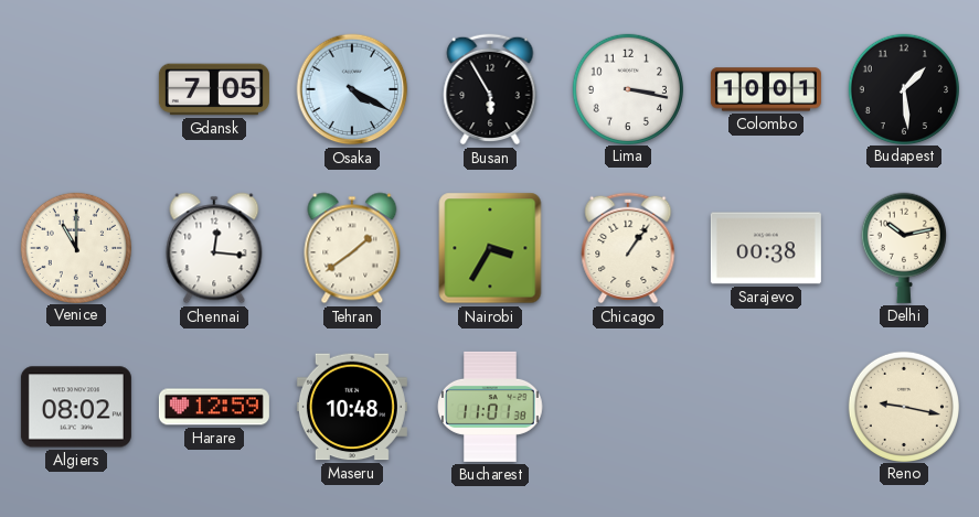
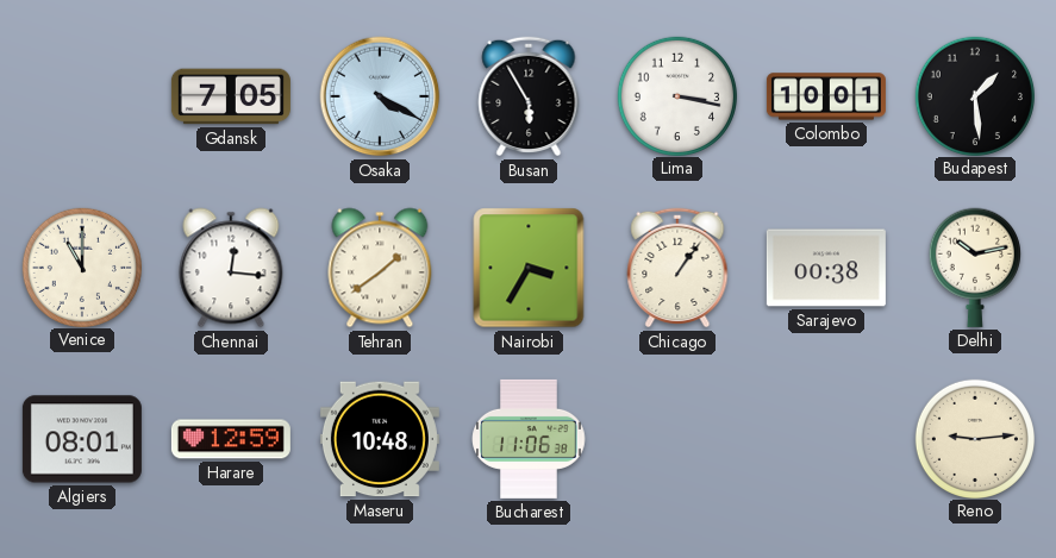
Algiers: 08:02 -> 08:01
Bucharest: 11:01 -> 11:06
Reno: 9:17 -> 9:14
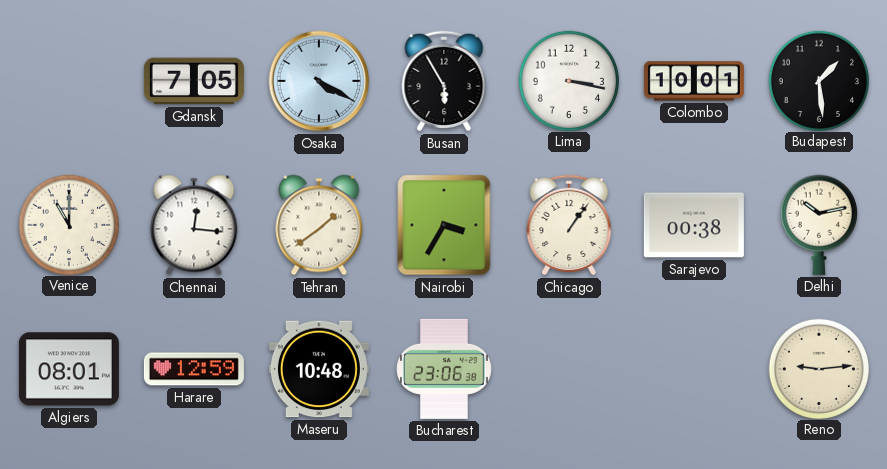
Bucharest: 11:06 -> 23:06
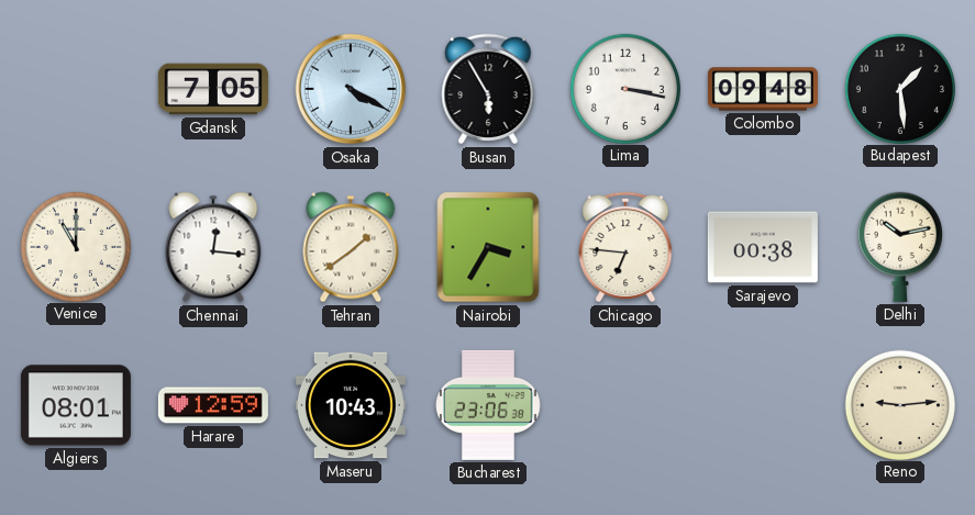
Colombo: 10:01 -> 09:48
Chicago: 1:06 -> 6:46
Maseru: 10:48 -> 10:43
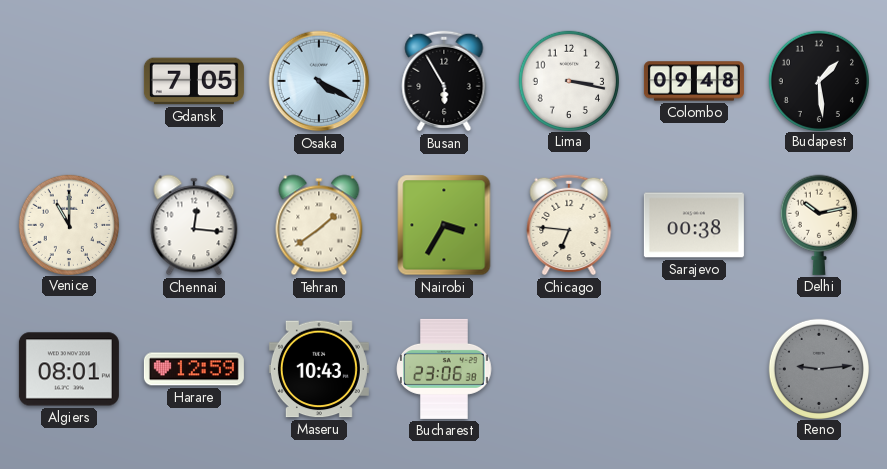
Reno dial: cream -> grey
